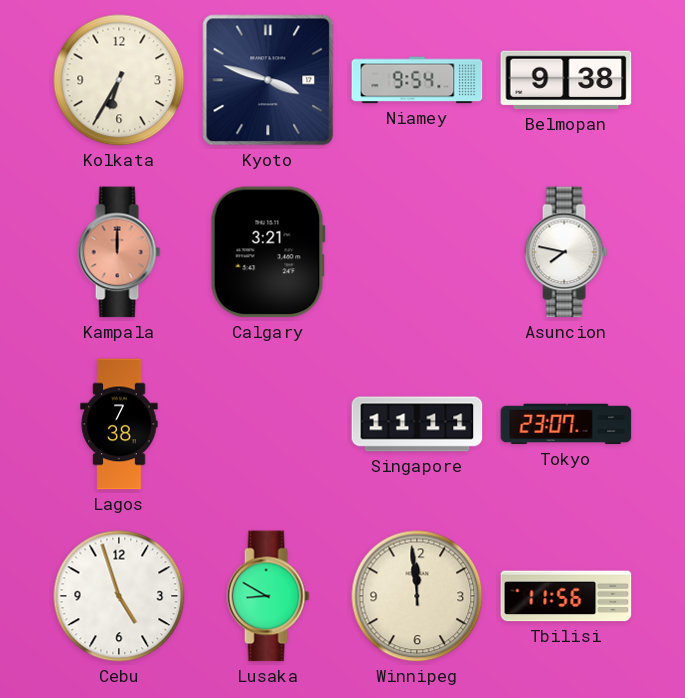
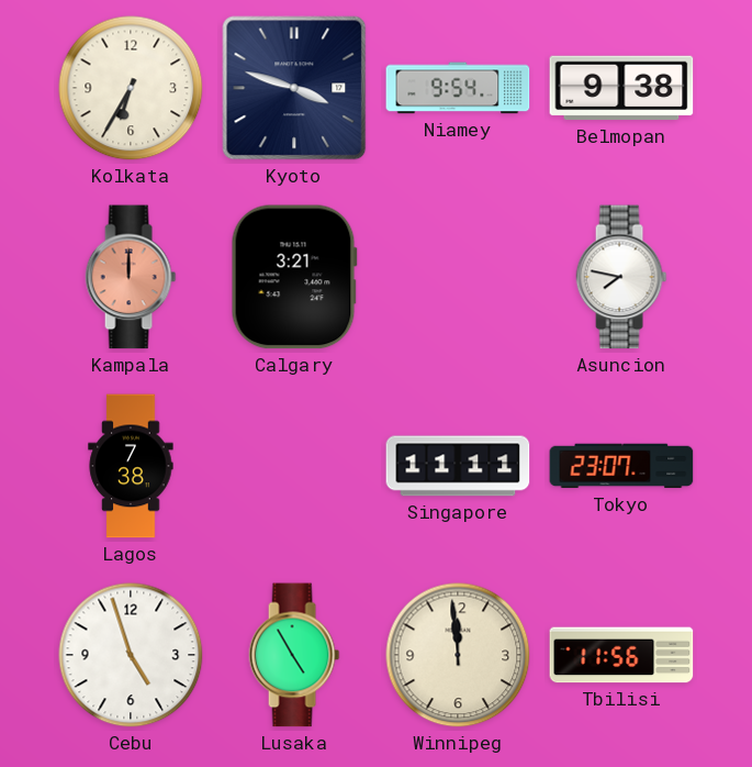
Lusaka: 8:50 -> 4:55
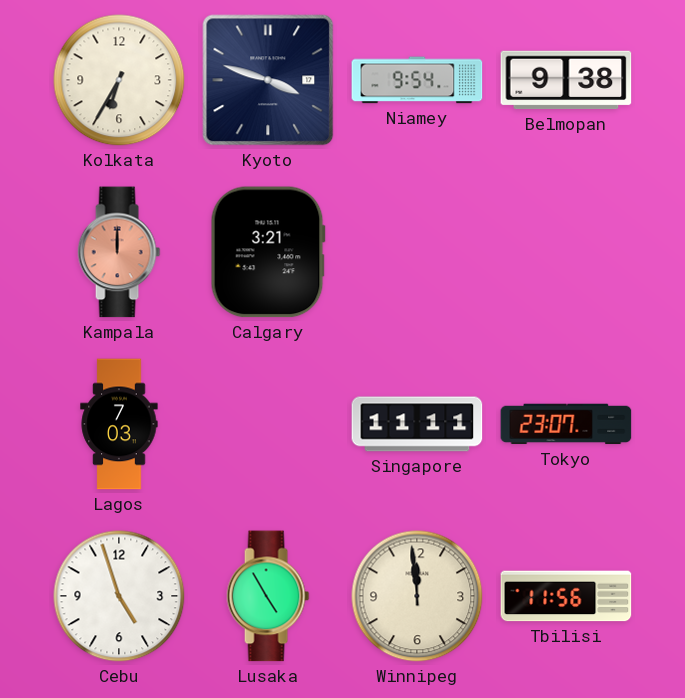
Asuncion: 7:47 -> none
Lagos: 7:38 -> 7:03
